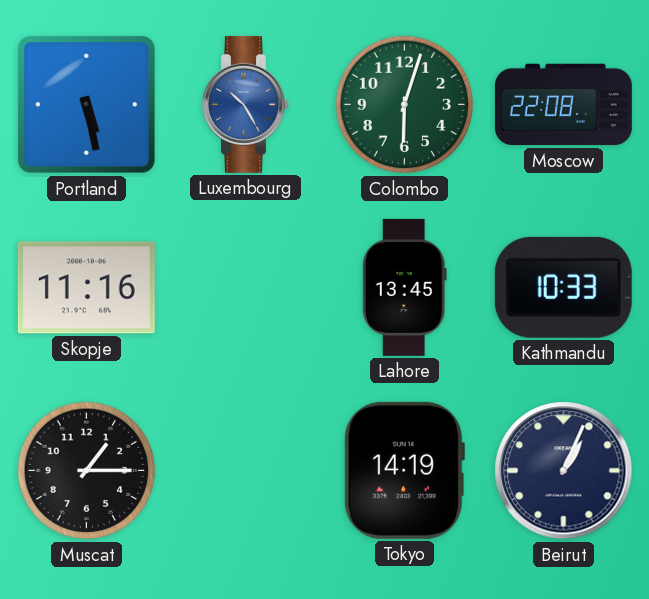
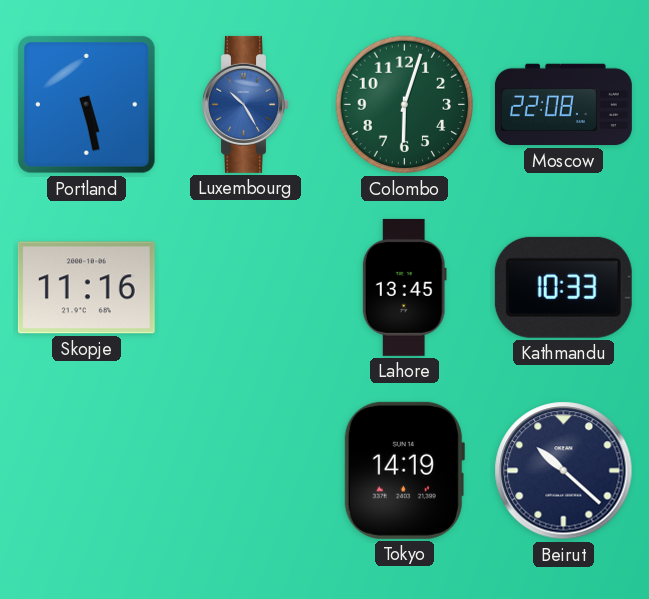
Muscat: 1:15 -> none
Beirut: 1:04 -> 10:22
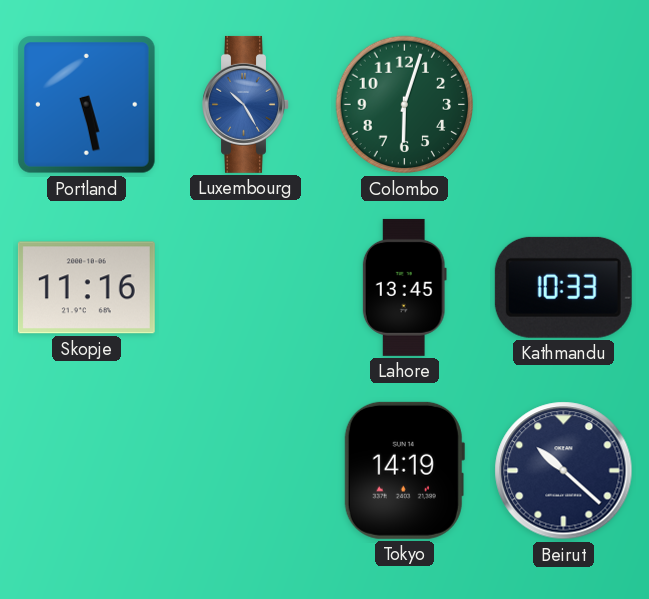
Moscow: 22:08 -> none
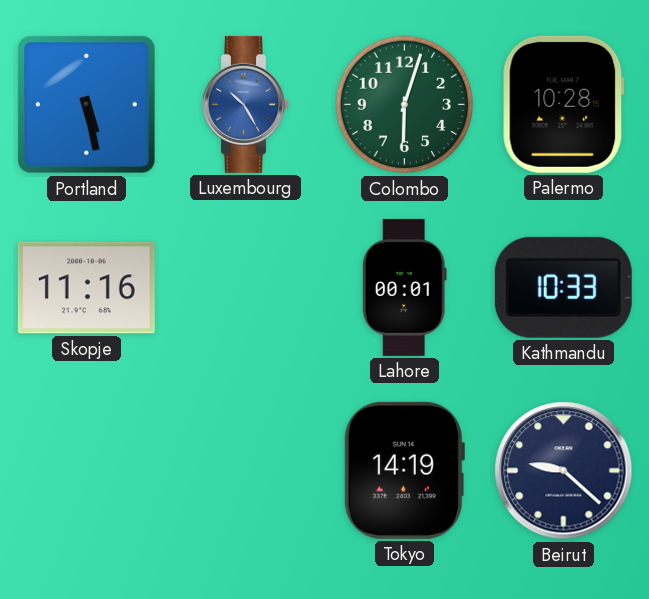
Palermo: none -> 10:28
Lahore: 13:45 -> 00:01
Beirut: 10:22 -> 9:22
